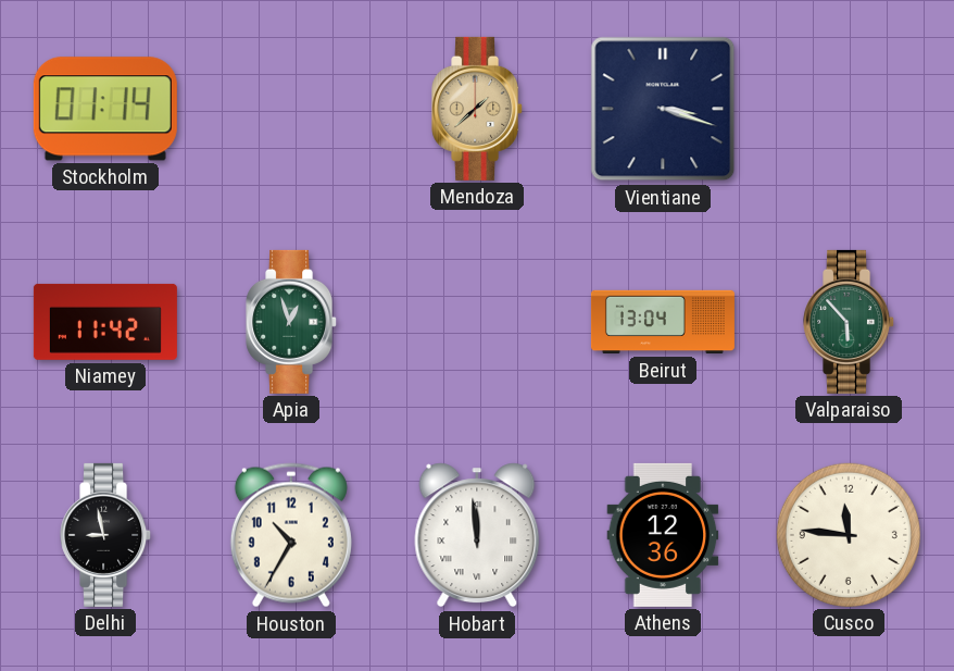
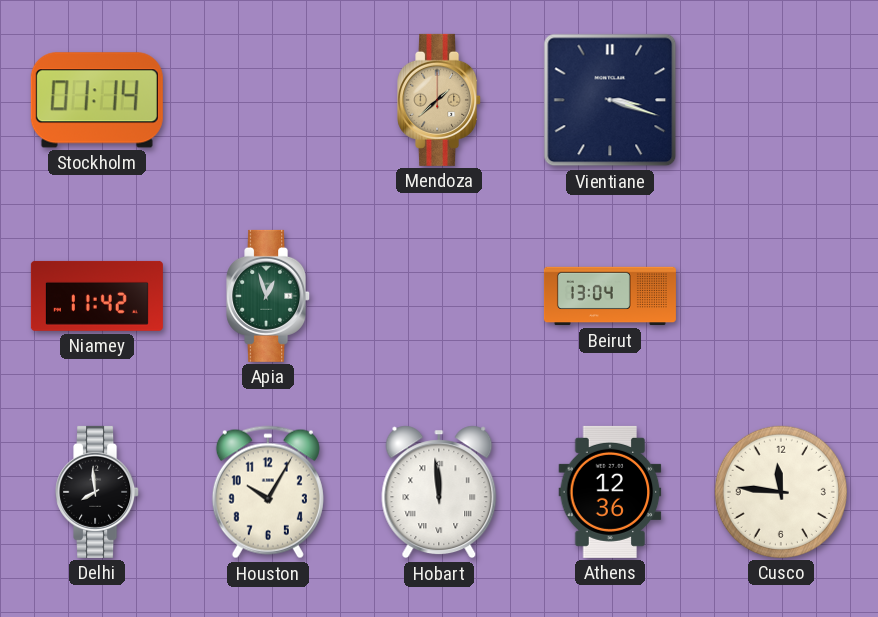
Valparaiso: 5:53 -> none
Delhi: 8:58 -> 7:59
Houston: 10:35 -> 10:05
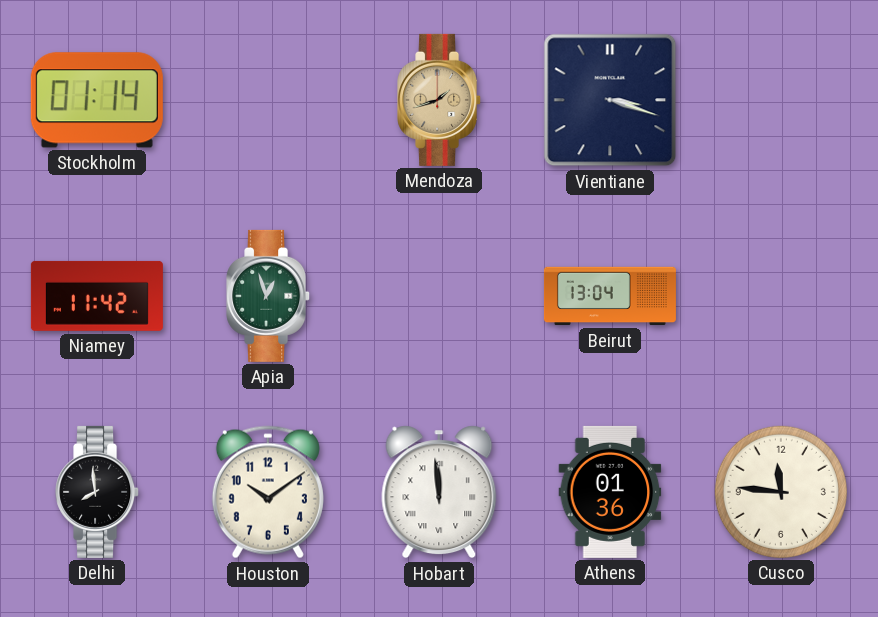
Mendoza: 1:38 -> 1:42
Houston: 10:05 -> 10:09
Athens: 12:36 -> 01:36
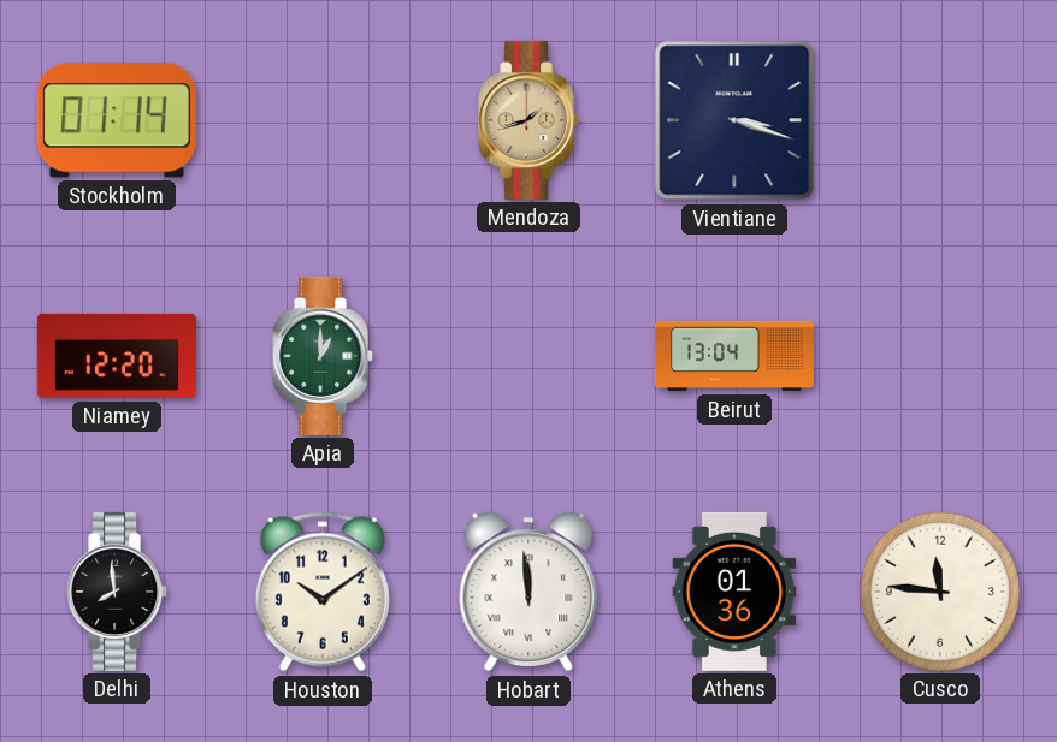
Niamey: 11:42 -> 12:20
Apia: 12:57 -> 1:00
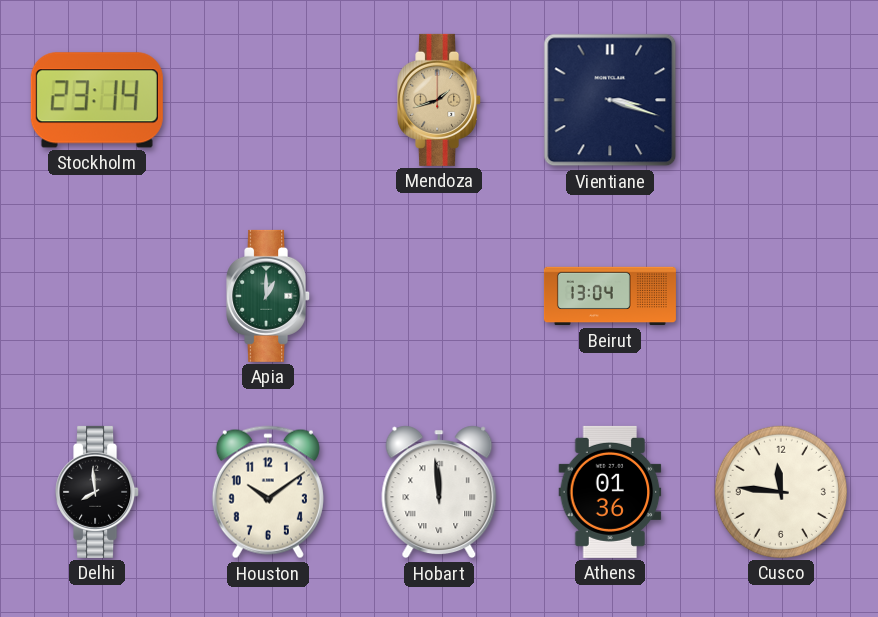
Stockholm: 01:14 -> 23:14
Niamey: 12:20 -> none
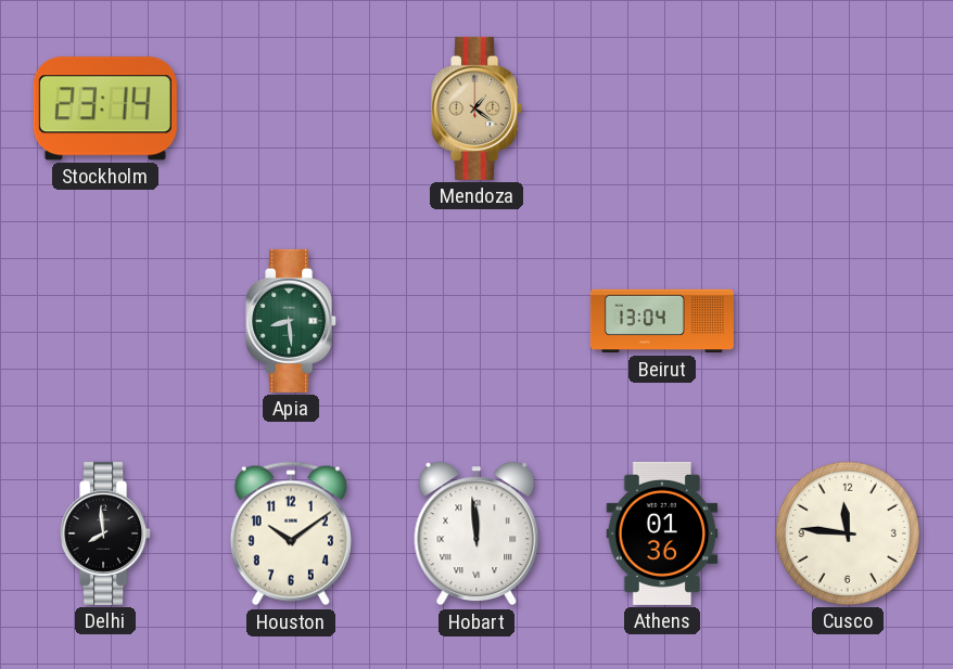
Mendoza: 1:42 -> 1:21
Vientiane: 3:18 -> none
Apia: 1:00 -> 8:29
